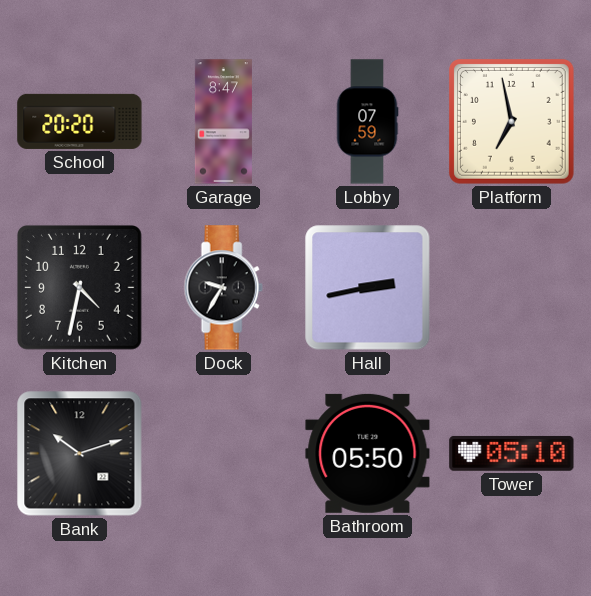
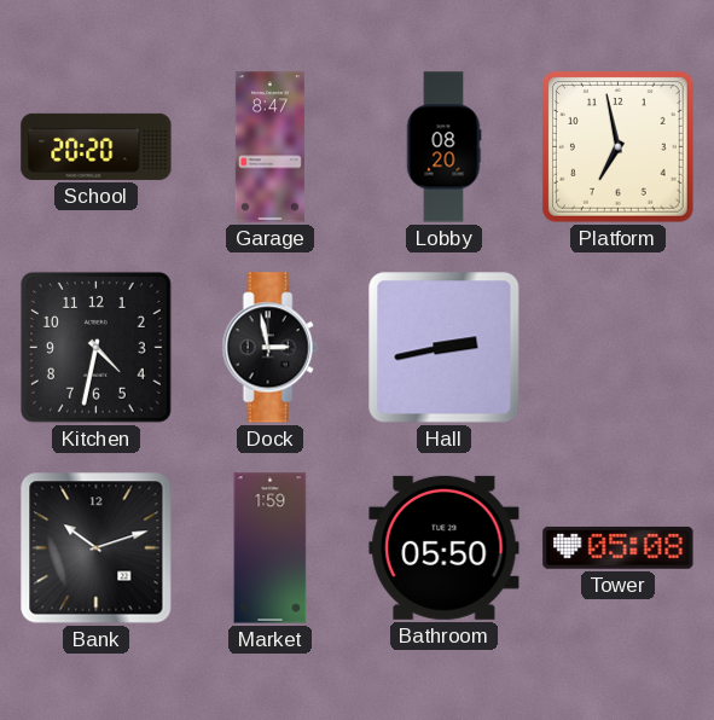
Lobby: 07:59 -> 08:20
Dock: 9:35 -> 2:58
Market: none -> 1:59
Tower: 05:10 -> 05:08
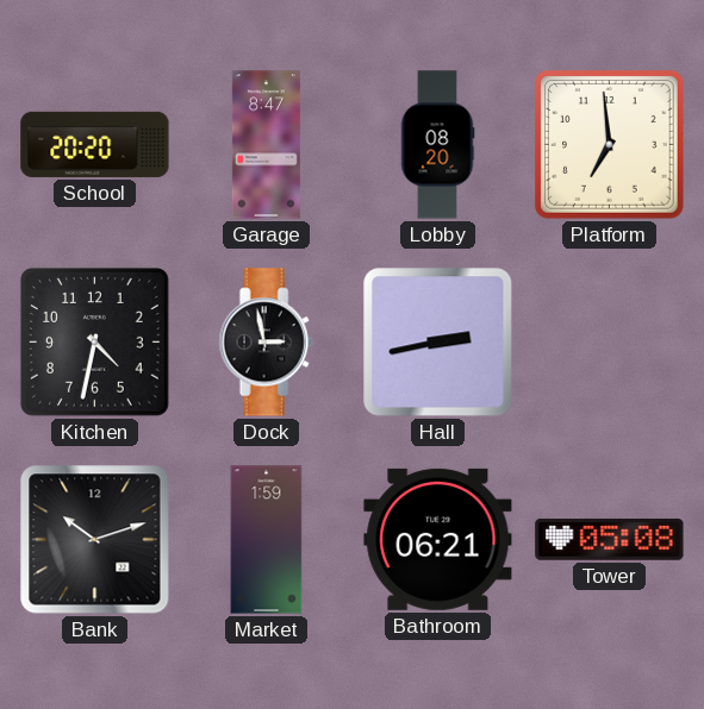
Platform: 6:58 -> 6:59
Bathroom: 05:50 -> 06:21
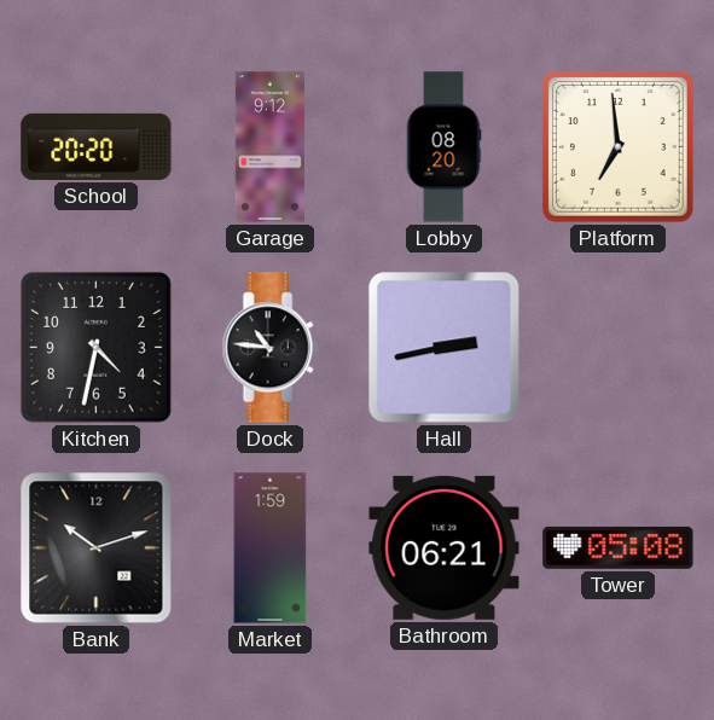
Garage: 8:47 -> 9:12
Dock: 2:58 -> 10:46
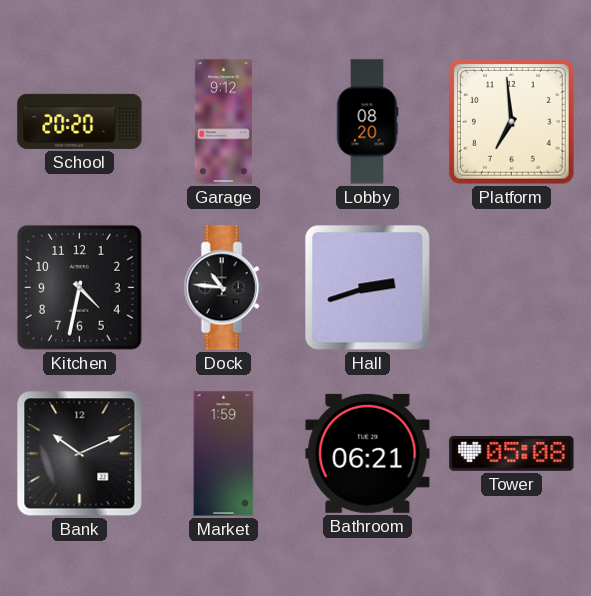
Hall: 2:43 -> 2:42
Bank: 10:12 -> 10:11
